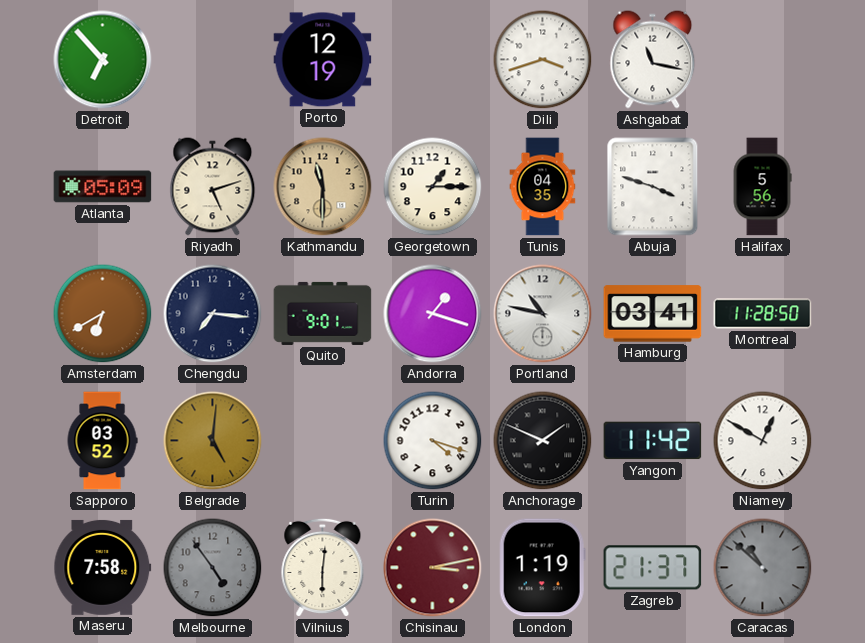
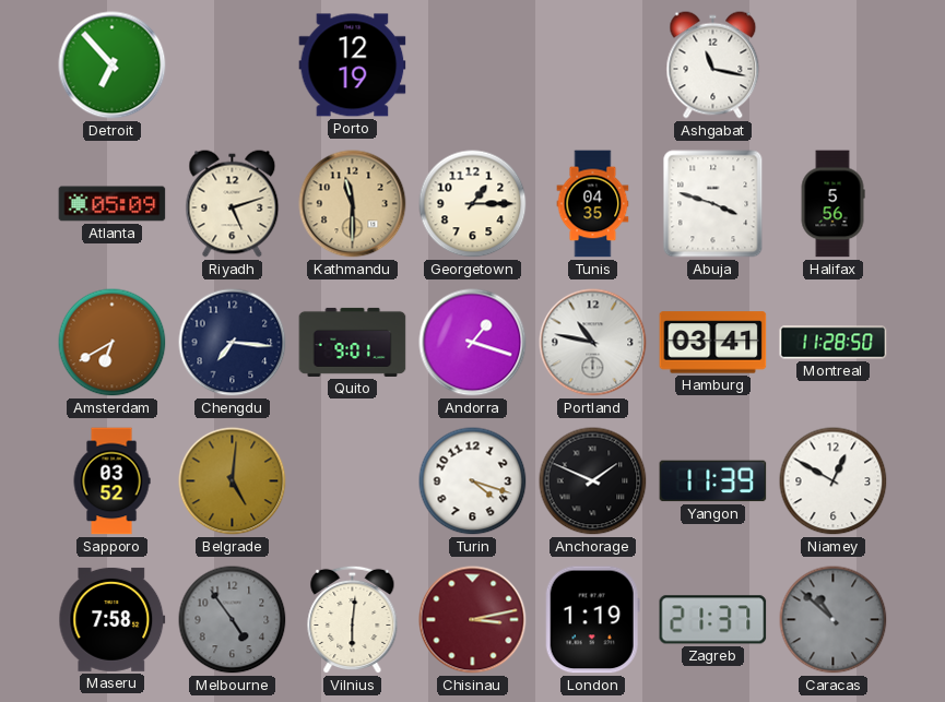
Dili: 3:42 -> none
Yangon: 11:42 -> 11:39
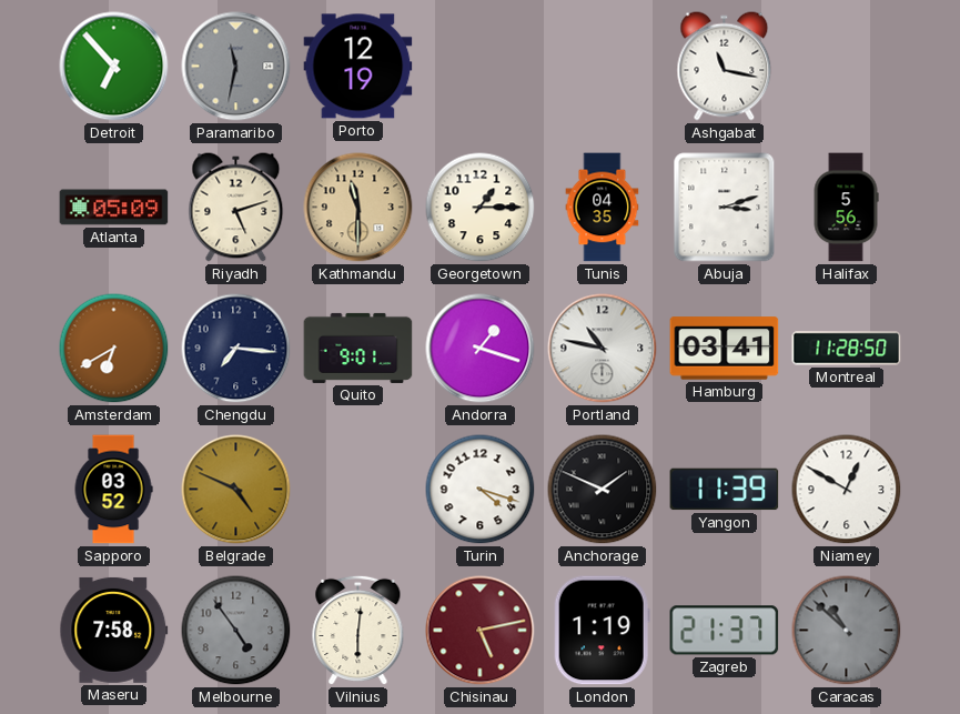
Paramaribo: none -> 11:32
Abuja: 3:48 -> 3:12
Belgrade: 5:01 -> 4:49
Chisinau: 3:13 -> 5:13
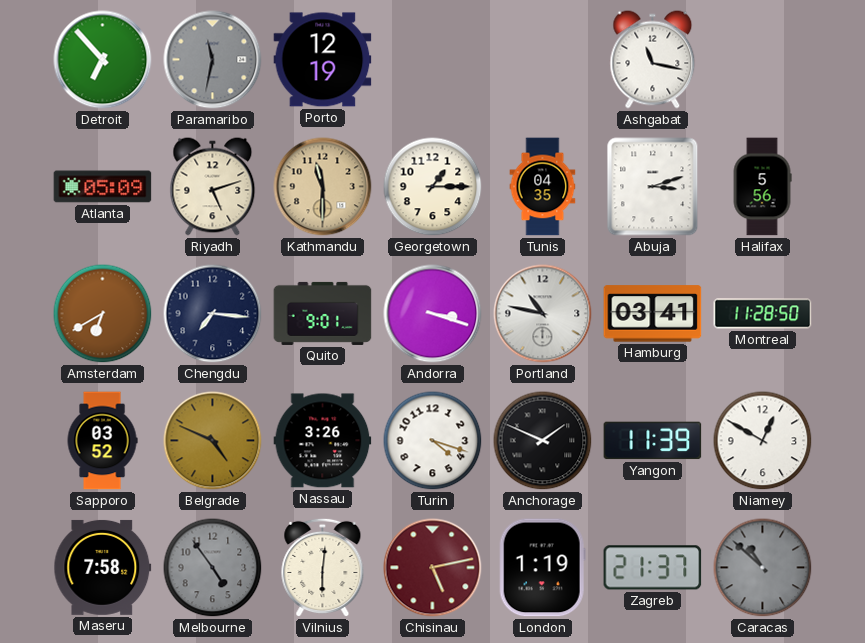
Andorra: 1:18 -> 3:18
Nassau: none -> 3:26
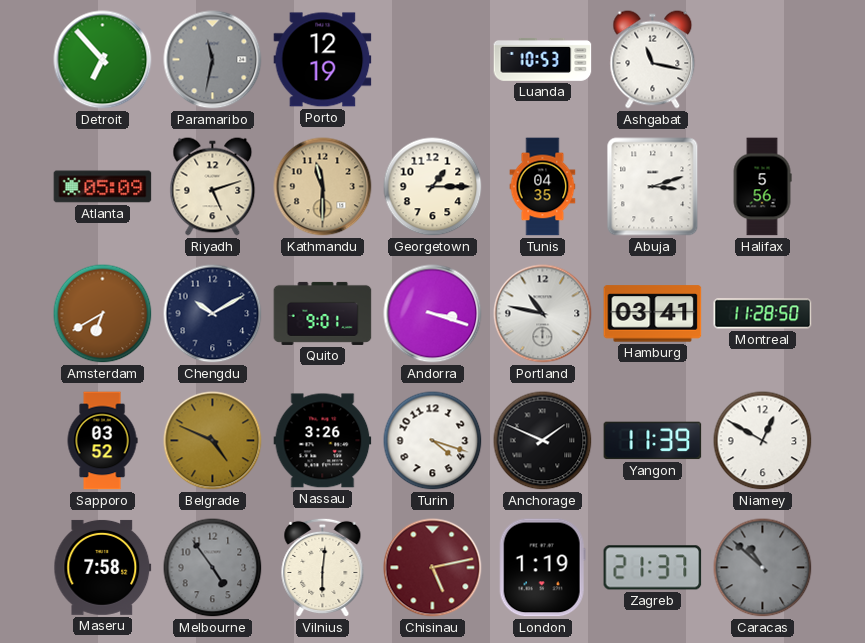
Luanda: none -> 10:53
Chengdu: 7:16 -> 10:10
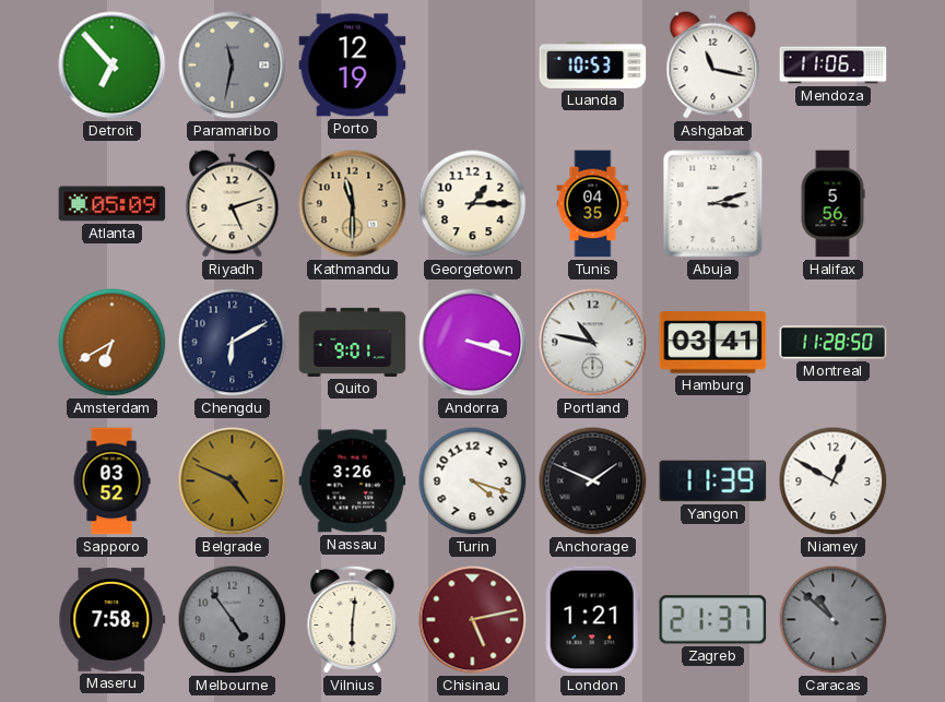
Mendoza: none -> 11:06
Chengdu: 10:10 -> 6:10
London: 1:19 -> 1:21
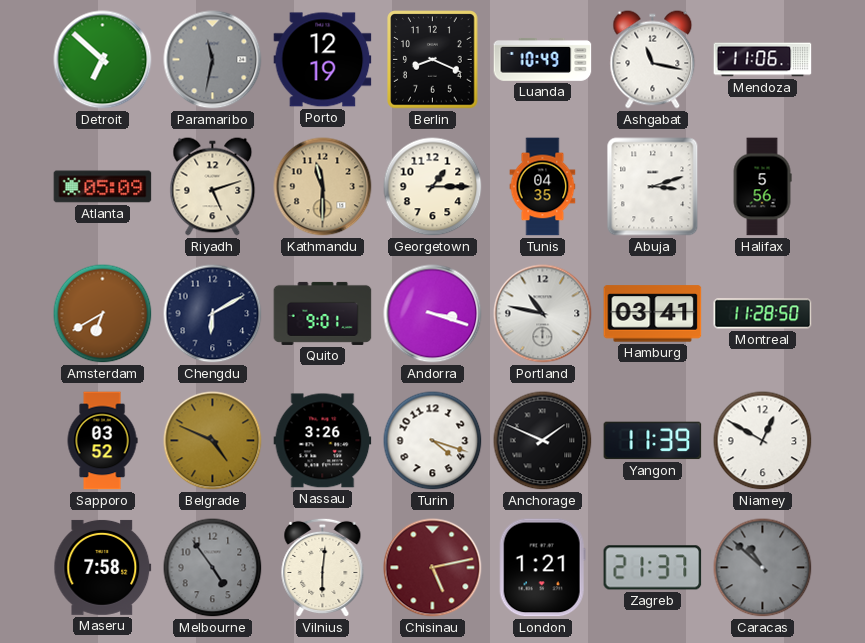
Detroit: 6:53 -> 6:52
Berlin: none -> 8:19
Luanda: 10:53 -> 10:49
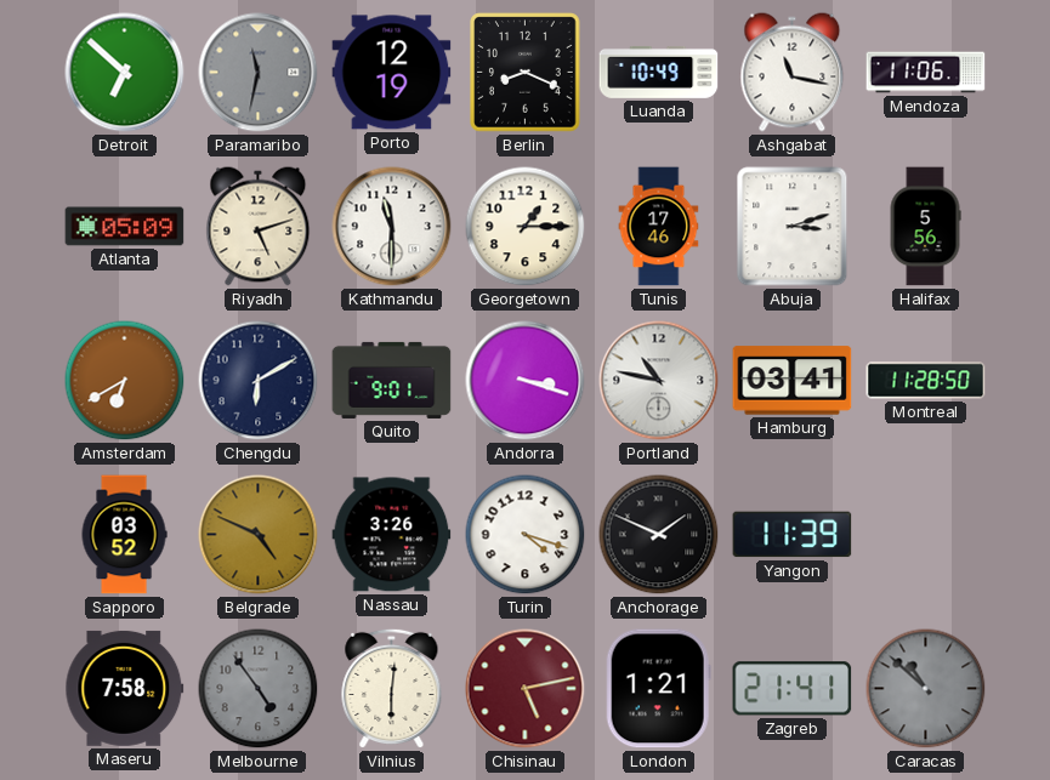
Kathmandu dial: champagne -> white
Tunis: 04:35 -> 17:46
Niamey: 12:50 -> none
Zagreb: 21:37 -> 21:41
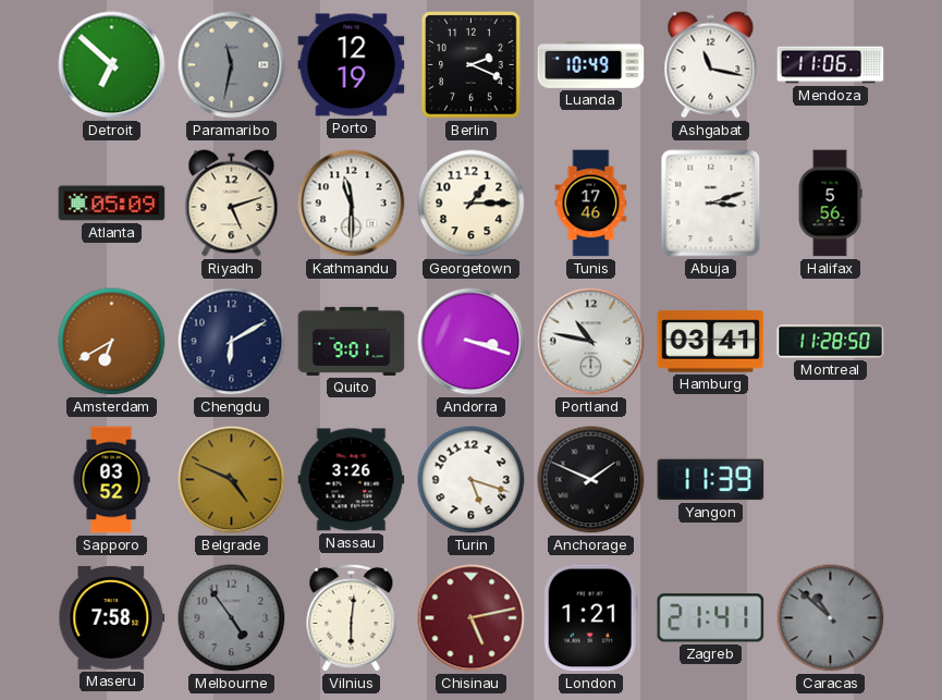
Berlin: 8:19 -> 2:19
Turin: 4:18 -> 5:18
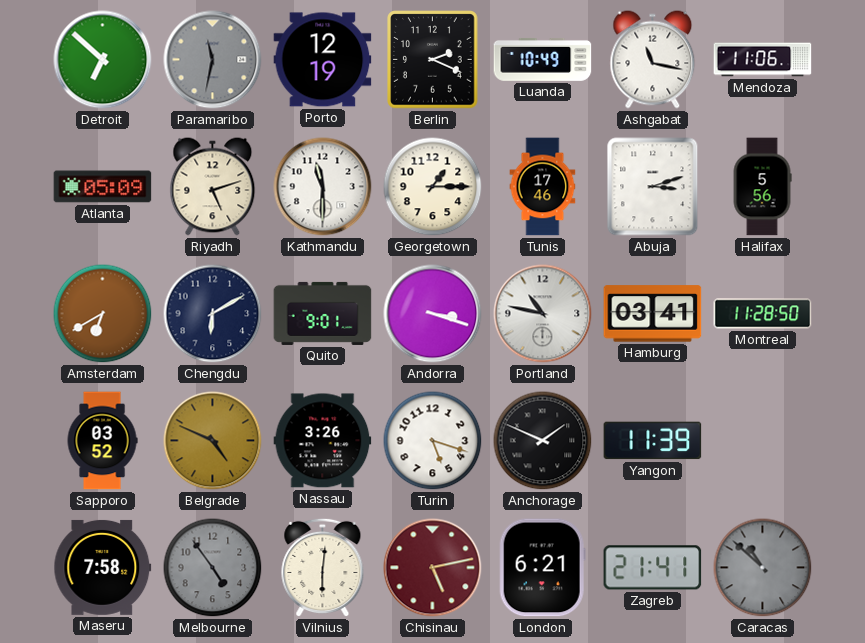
London: 1:21 -> 6:21
